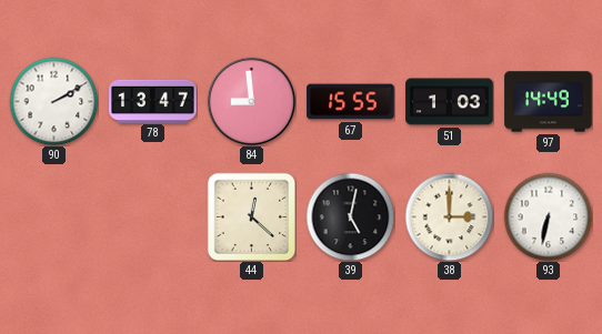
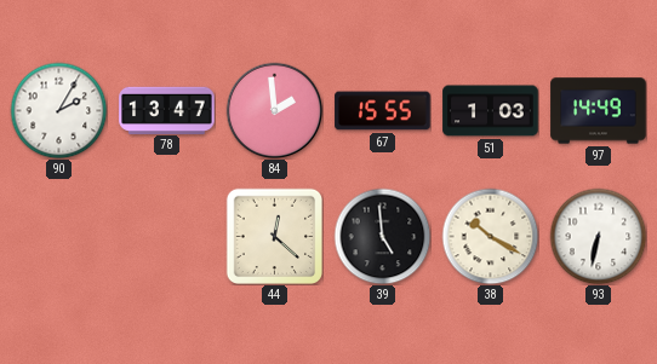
90: 2:10 -> 2:05
84: 8:59 -> 1:59
39: 5:02 -> 4:59
38: 3:00 -> 10:20
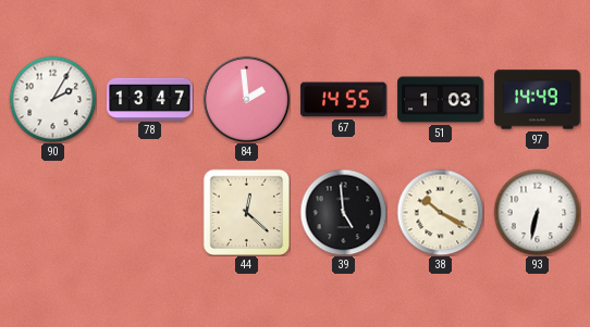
67: 15:55 -> 14:55
